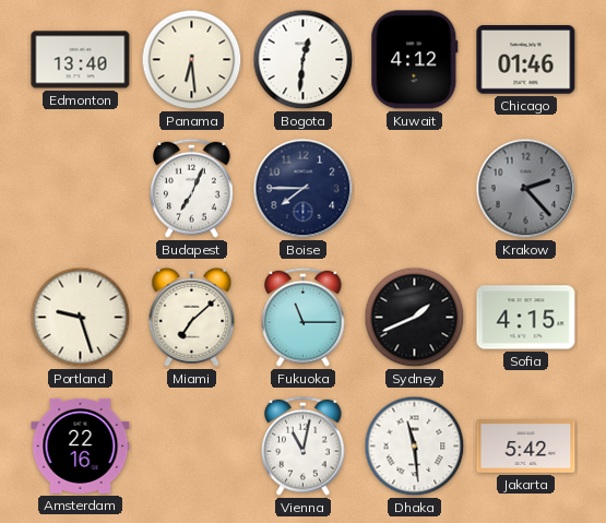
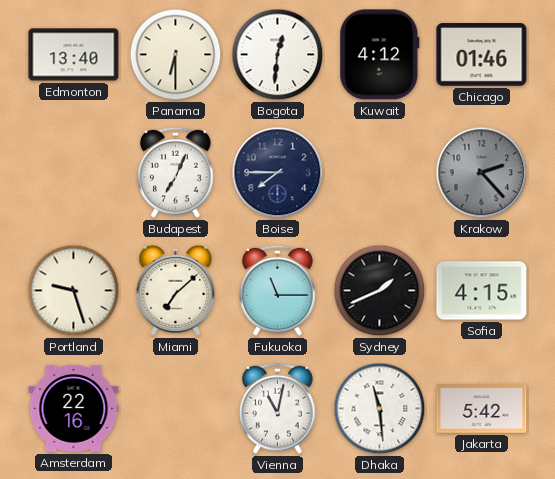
Panama: 6:29 -> 6:30
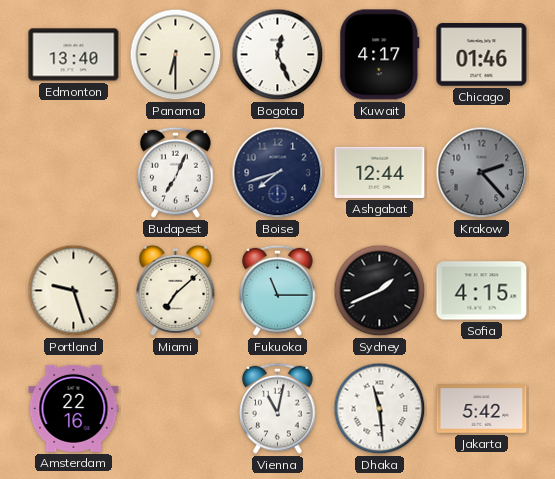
Bogota: 12:31 -> 12:26
Kuwait: 4:12 -> 4:17
Boise: 7:45 -> 7:42
Ashgabat: none -> 12:44
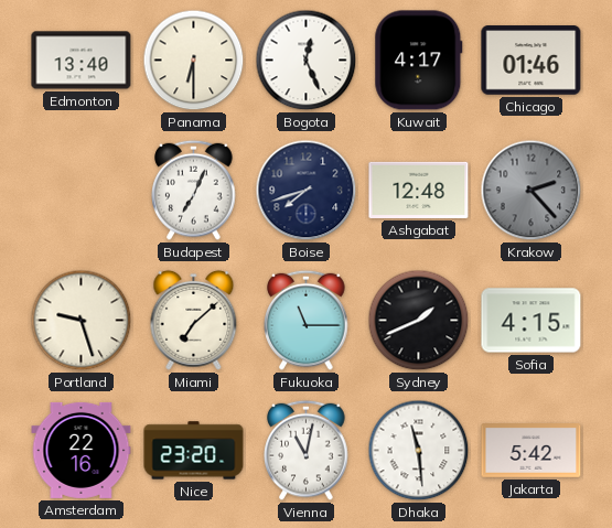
Ashgabat: 12:44 -> 12:48
Nice: none -> 23:20
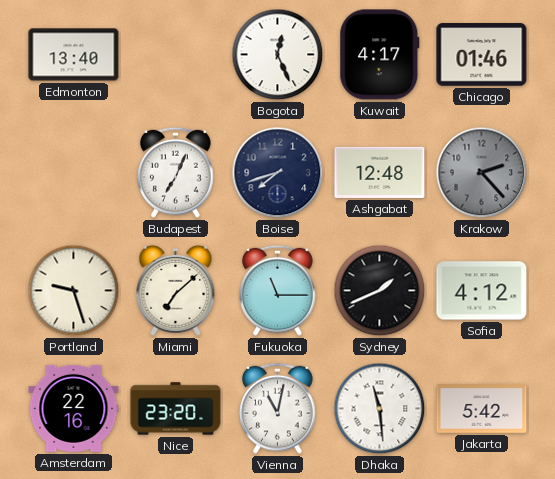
Panama: 6:30 -> none
Sofia: 4:15 -> 4:12
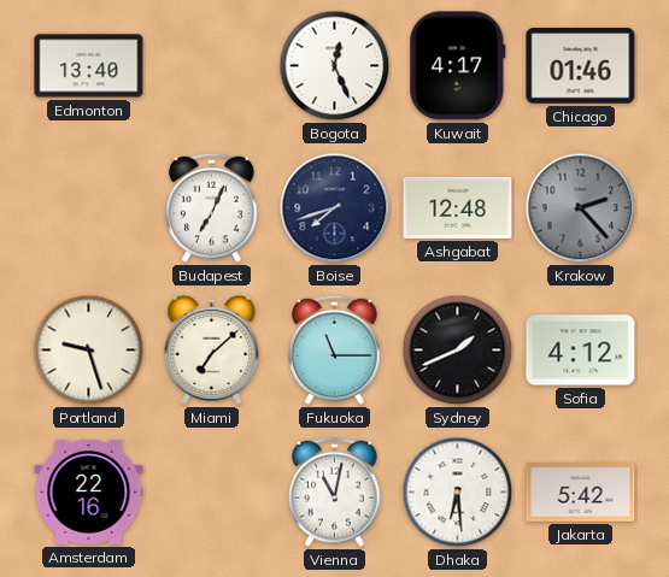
Nice: 23:20 -> none
Dhaka: 11:29 -> 6:29
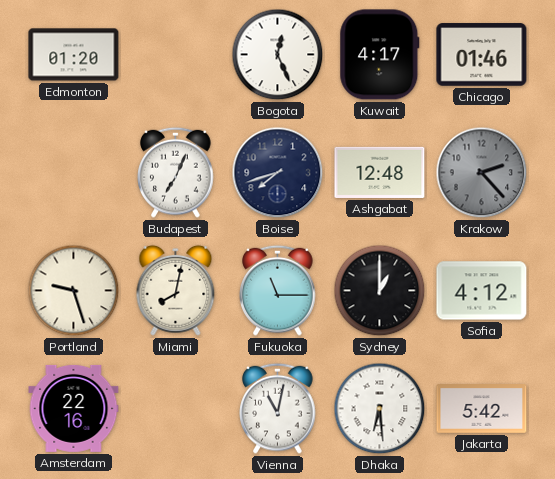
Edmonton: 13:40 -> 01:20
Miami: 7:08 -> 8:02
Sydney: 1:41 -> 1:00
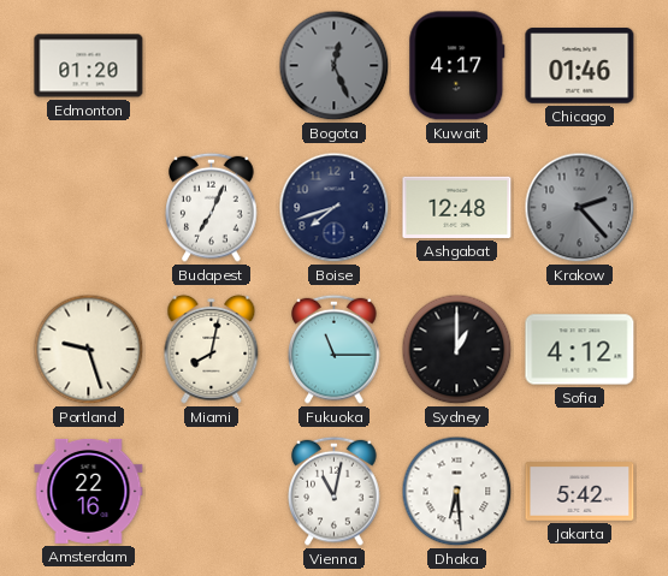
Bogota dial: white -> grey
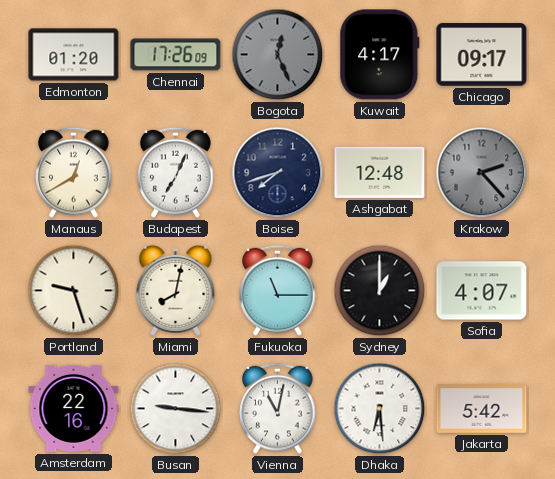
Chennai: none -> 17:26
Chicago: 01:46 -> 09:17
Manaus: none -> 12:40
Sofia: 4:12 -> 4:07
Busan: none -> 9:16
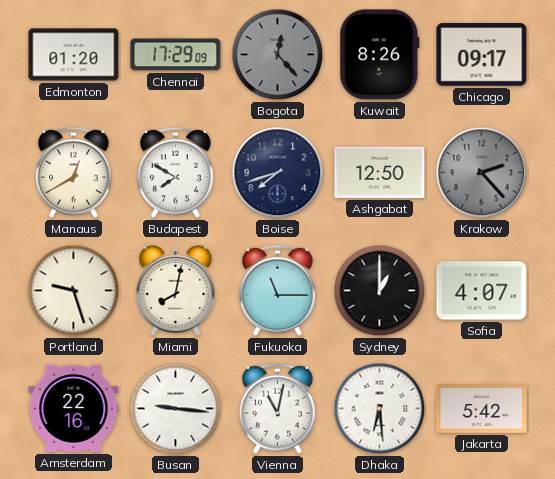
Chennai: 17:26 -> 17:29
Bogota: 12:26 -> 12:23
Kuwait: 4:17 -> 8:26
Budapest: 7:04 -> 7:50
Ashgabat: 12:48 -> 12:50
